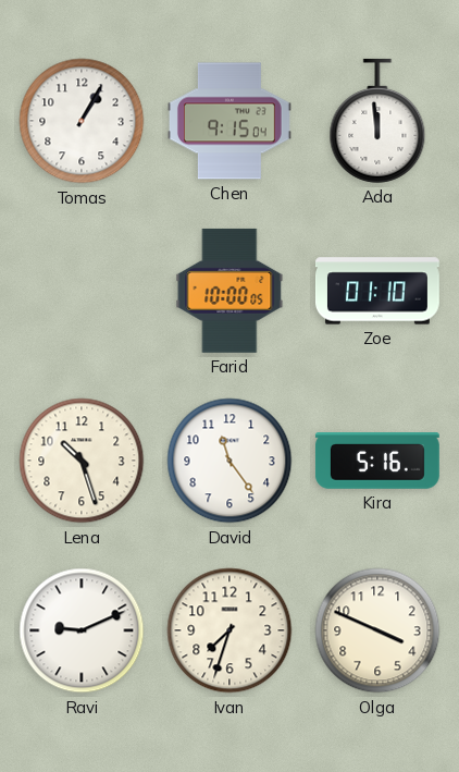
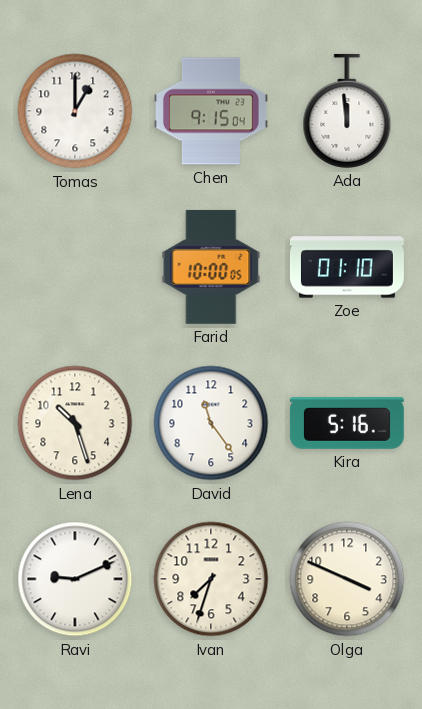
Tomas: 1:05 -> 1:00
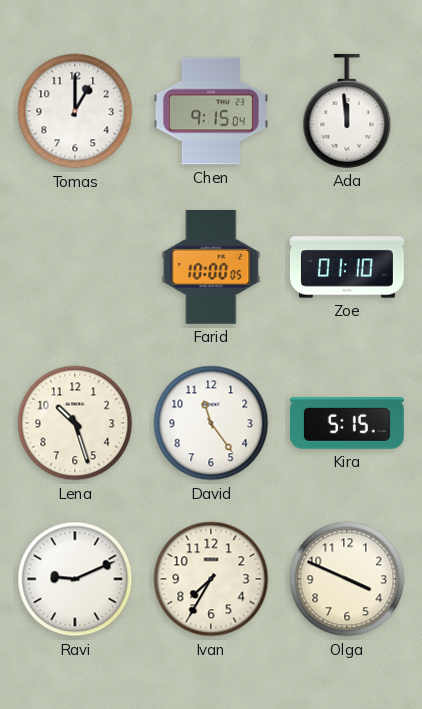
Kira: 5:16 -> 5:15
Ivan: 7:33 -> 7:35
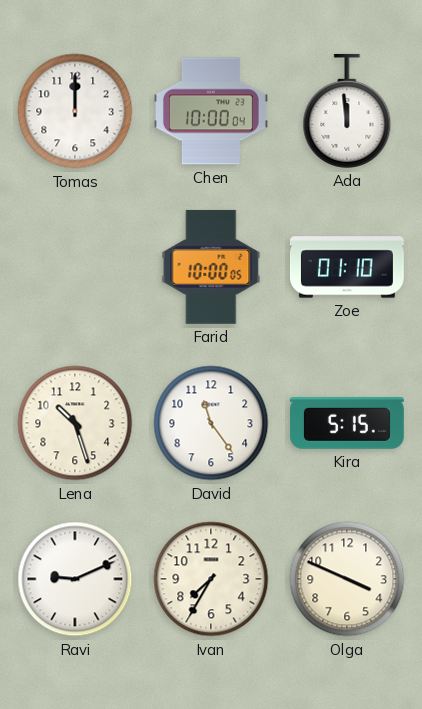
Tomas: 1:00 -> 12:00
Chen: 9:15 -> 10:00
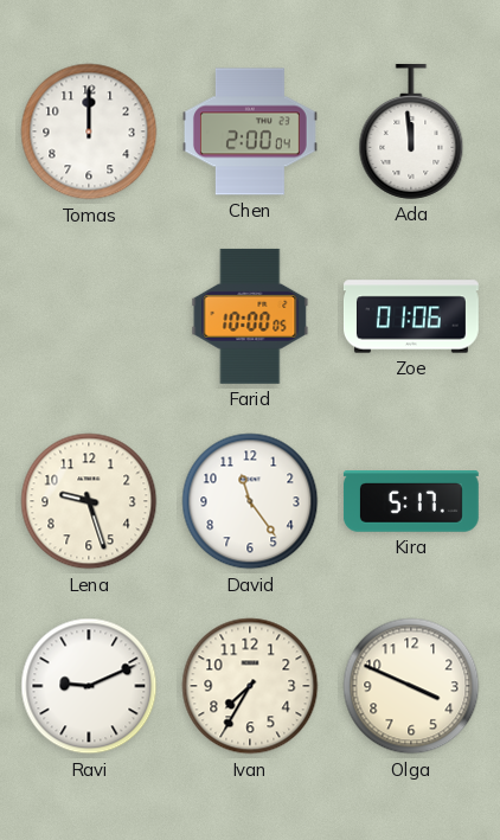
Chen: 10:00 -> 2:00
Zoe: 01:10 -> 01:06
Lena: 10:27 -> 9:27
Kira: 5:15 -> 5:17
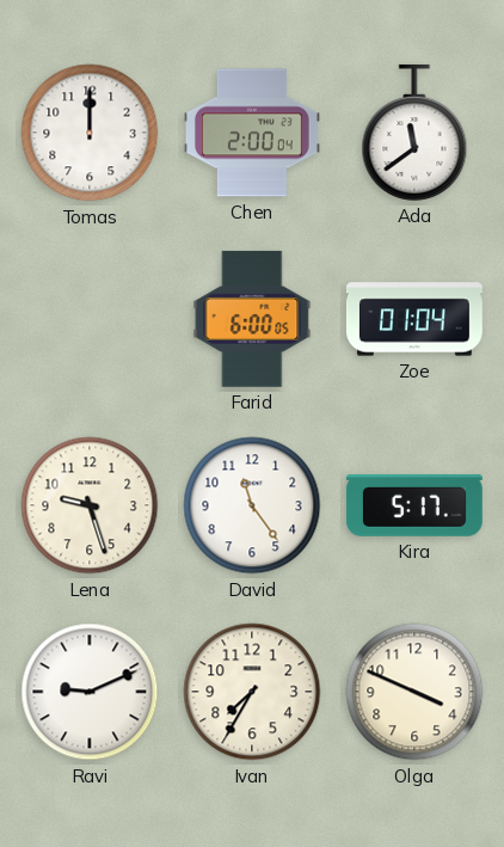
Ada: 11:59 -> 11:39
Farid: 10:00 -> 6:00
Zoe: 01:06 -> 01:04
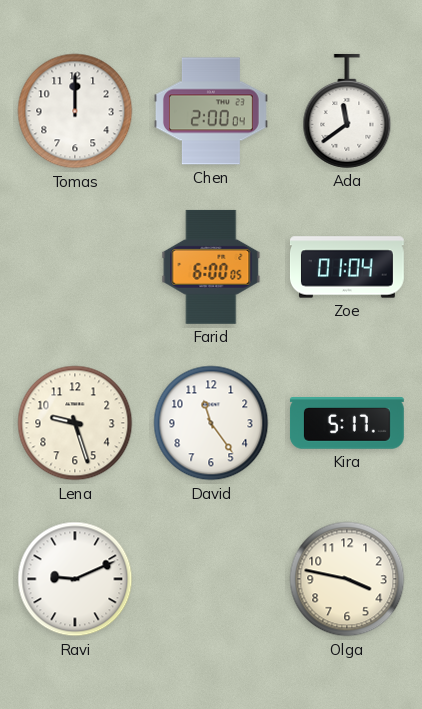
Ivan: 7:35 -> none
Olga: 3:49 -> 3:47
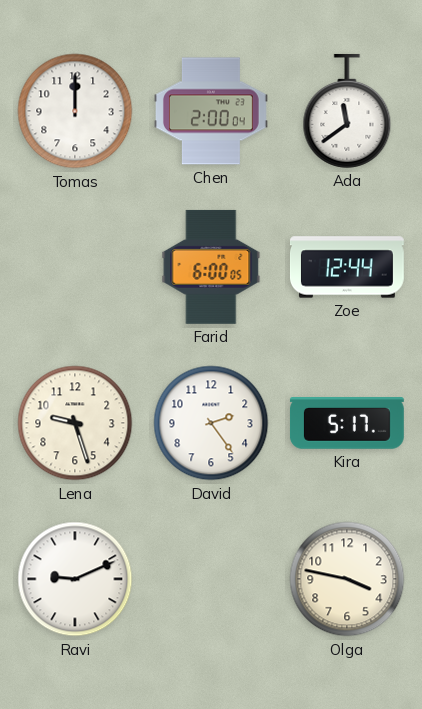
Zoe: 01:04 -> 12:44
David: 11:24 -> 2:24
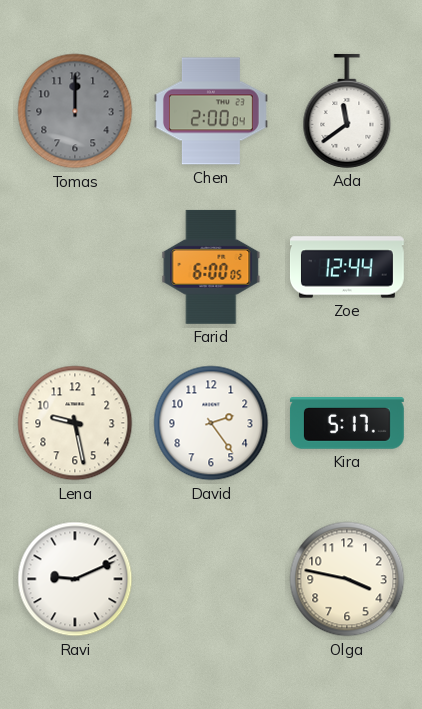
Tomas dial: white -> grey
Lena: 9:27 -> 9:28
